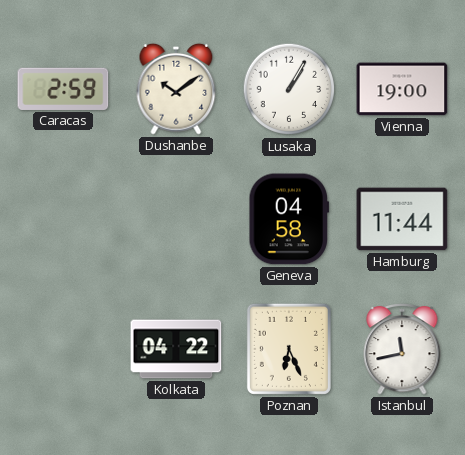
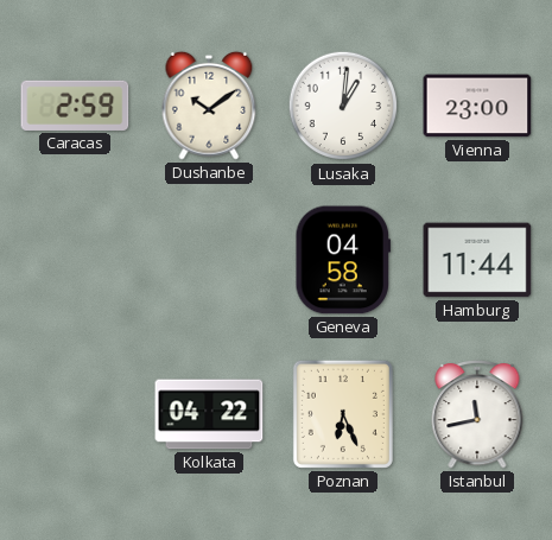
Lusaka: 1:05 -> 1:01
Vienna: 19:00 -> 23:00
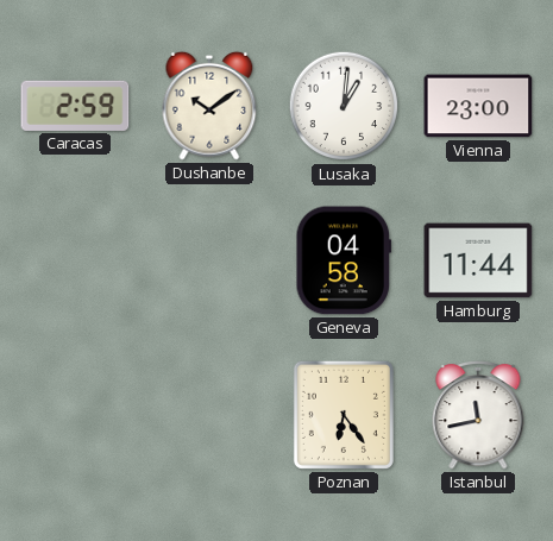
Kolkata: 04:22 -> none
Poznan: 6:26 -> 6:24
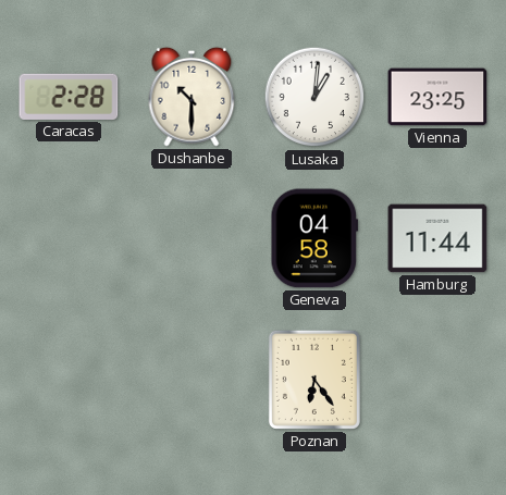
Caracas: 2:59 -> 2:28
Dushanbe: 10:09 -> 10:30
Vienna: 23:00 -> 23:25
Istanbul: 11:43 -> none
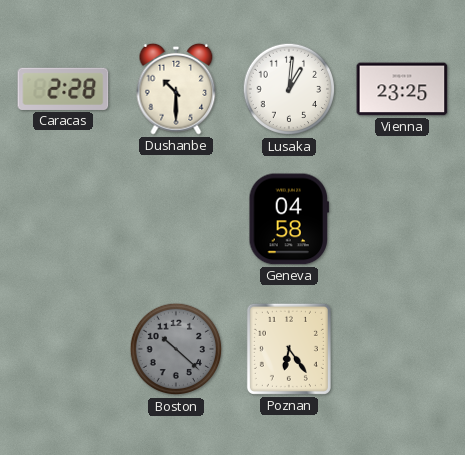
Hamburg: 11:44 -> none
Boston: none -> 10:22
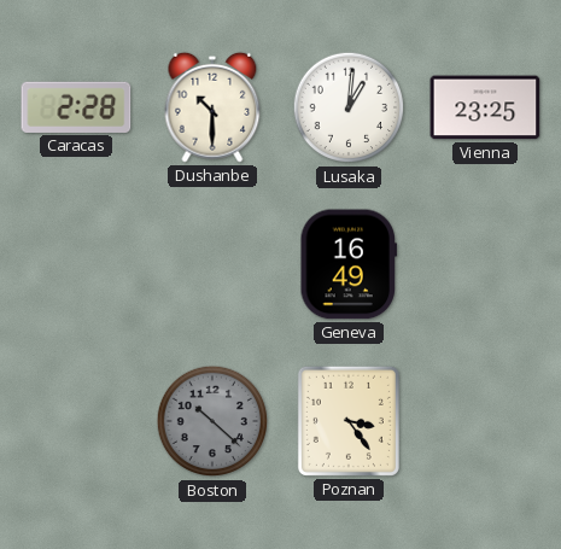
Geneva: 04:58 -> 16:49
Poznan: 6:24 -> 3:24
